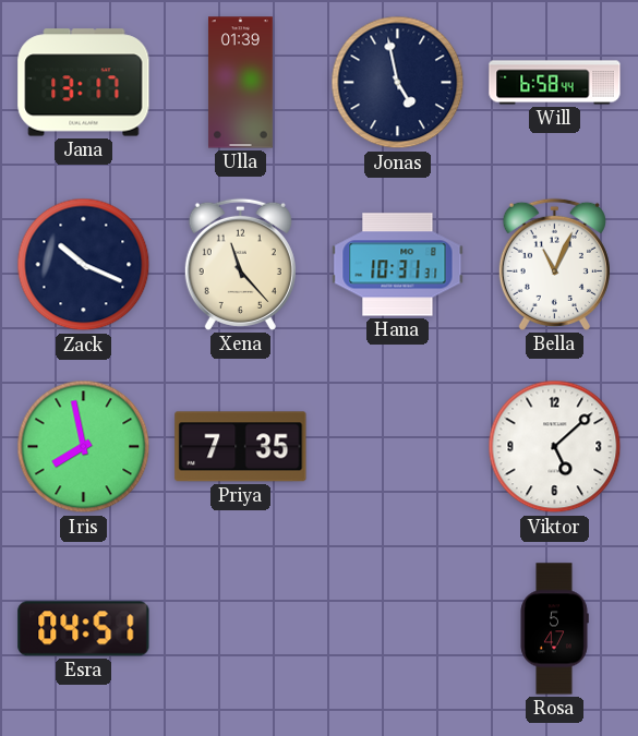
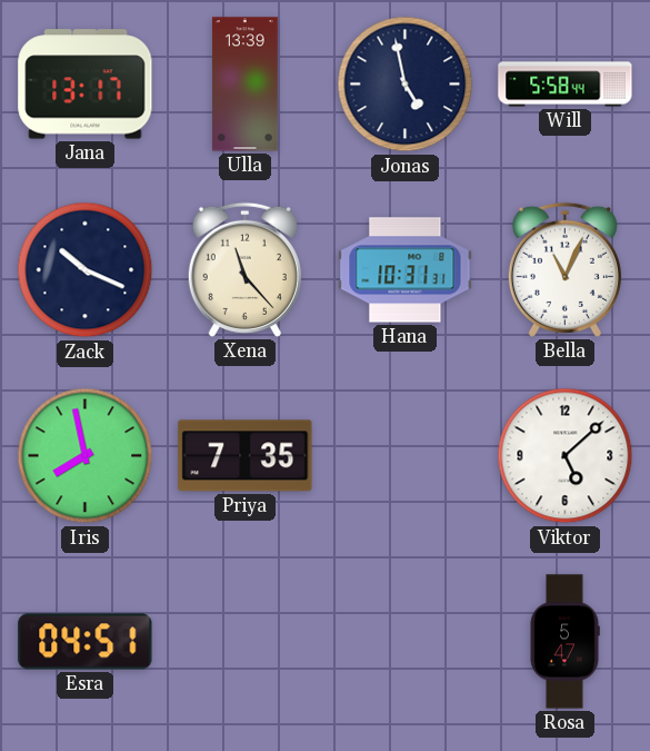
Ulla: 01:39 -> 13:39
Will: 6:58 -> 5:58
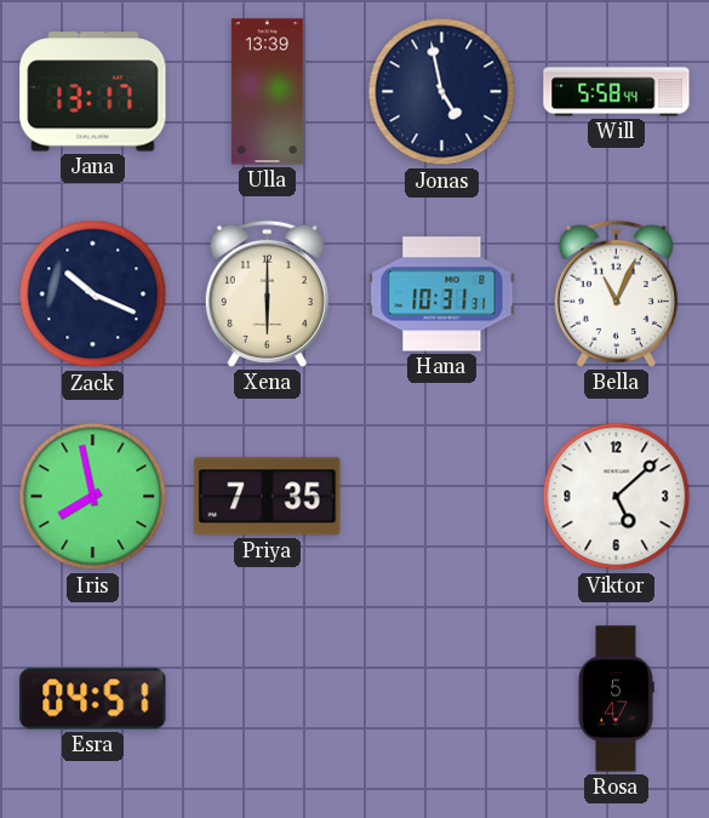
Xena: 11:23 -> 6:00
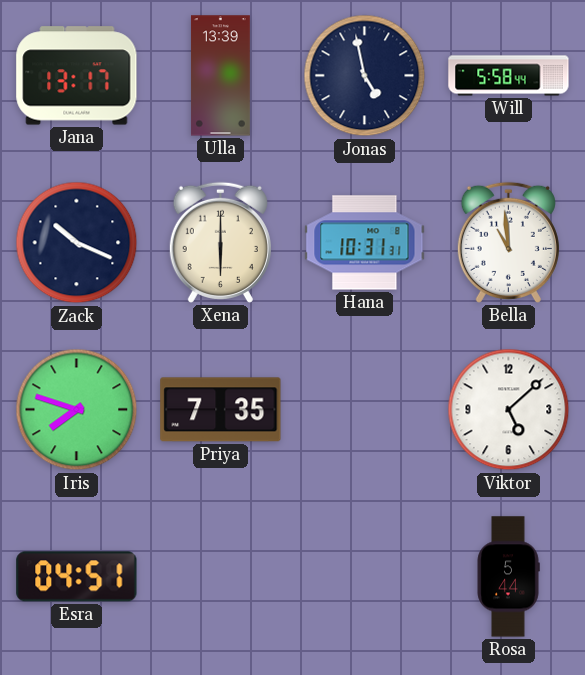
Bella: 11:04 -> 10:59
Iris: 7:58 -> 7:48
Rosa: 5:47 -> 5:44
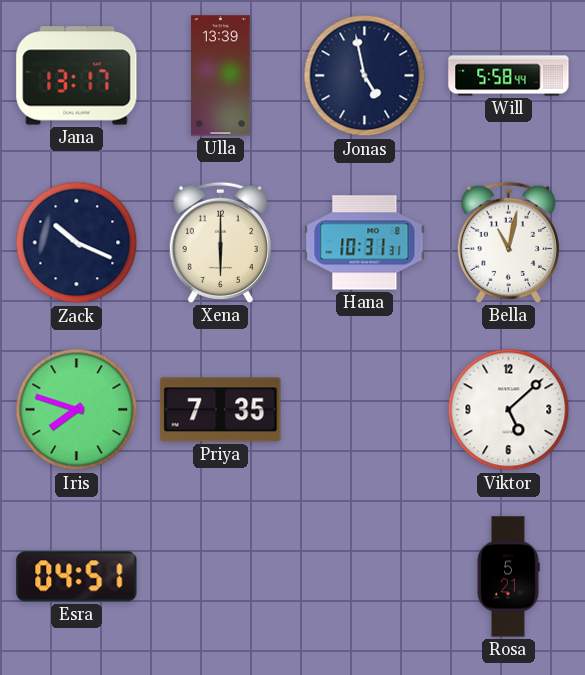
Bella: 10:59 -> 11:02
Rosa: 5:44 -> 5:21
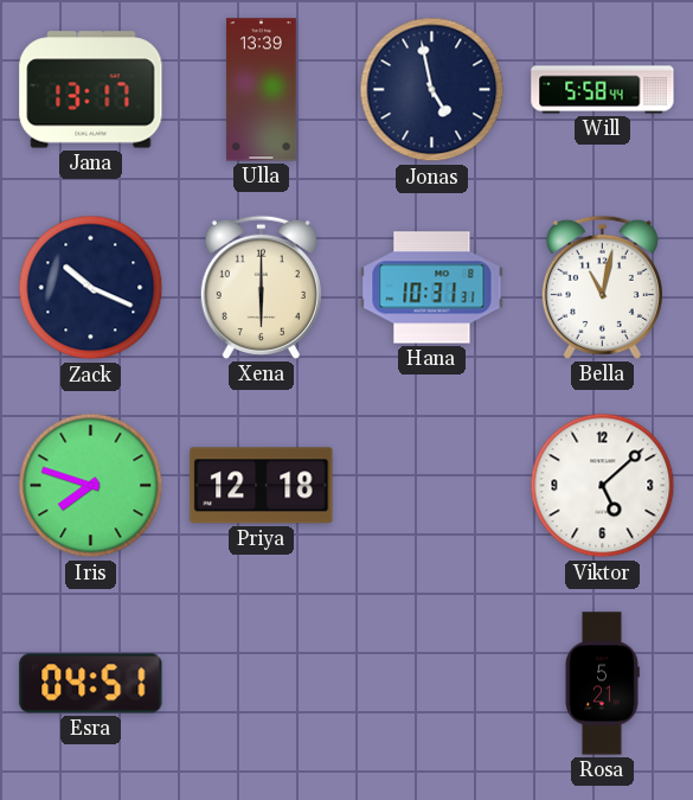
Priya: 7:35 -> 12:18
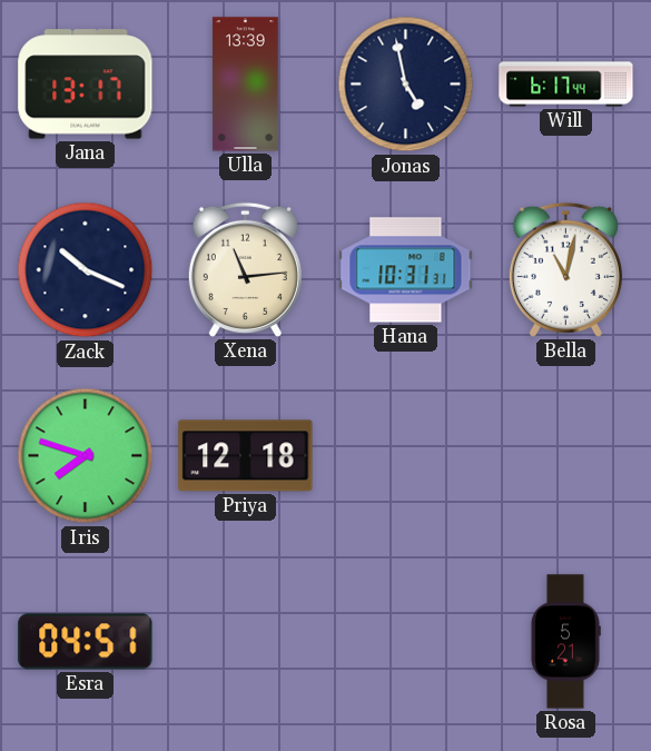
Will: 5:58 -> 6:17
Xena: 6:00 -> 11:14
Viktor: 5:08 -> none
